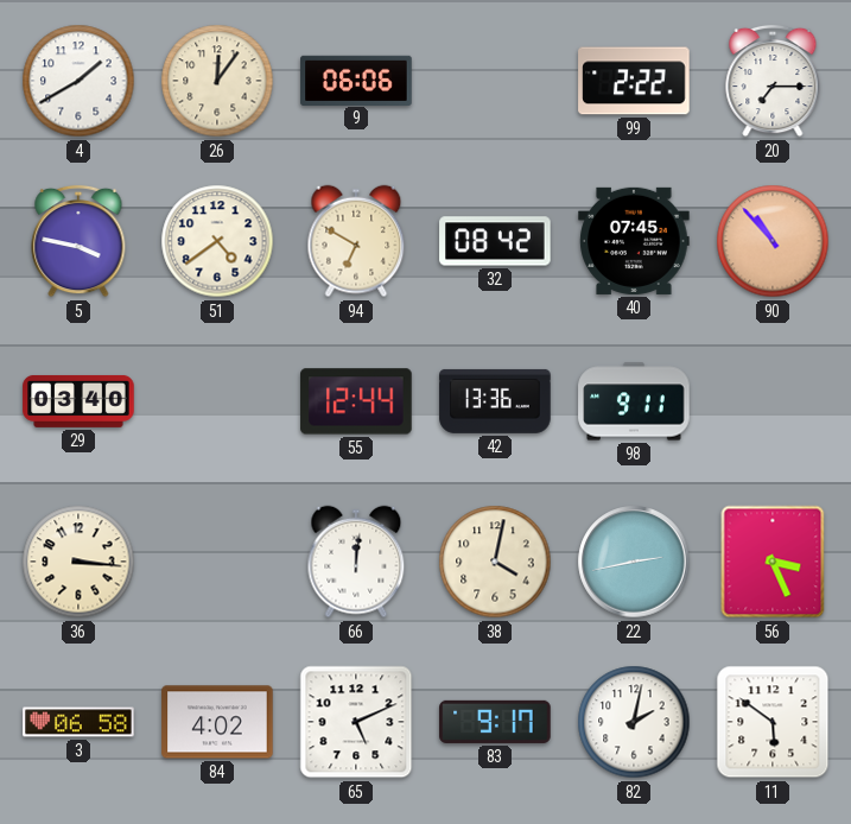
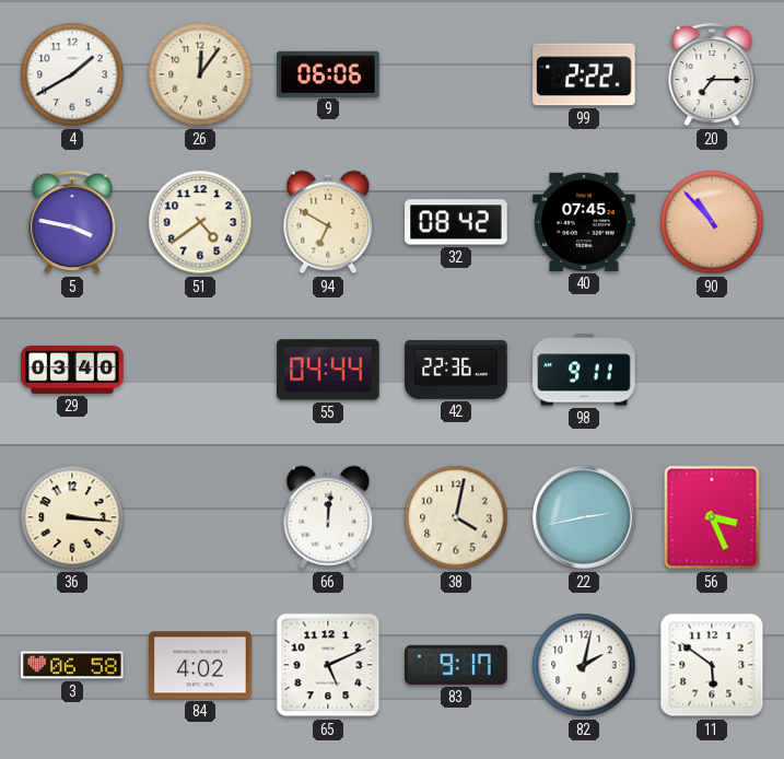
55: 12:44 -> 04:44
42: 13:36 -> 22:36
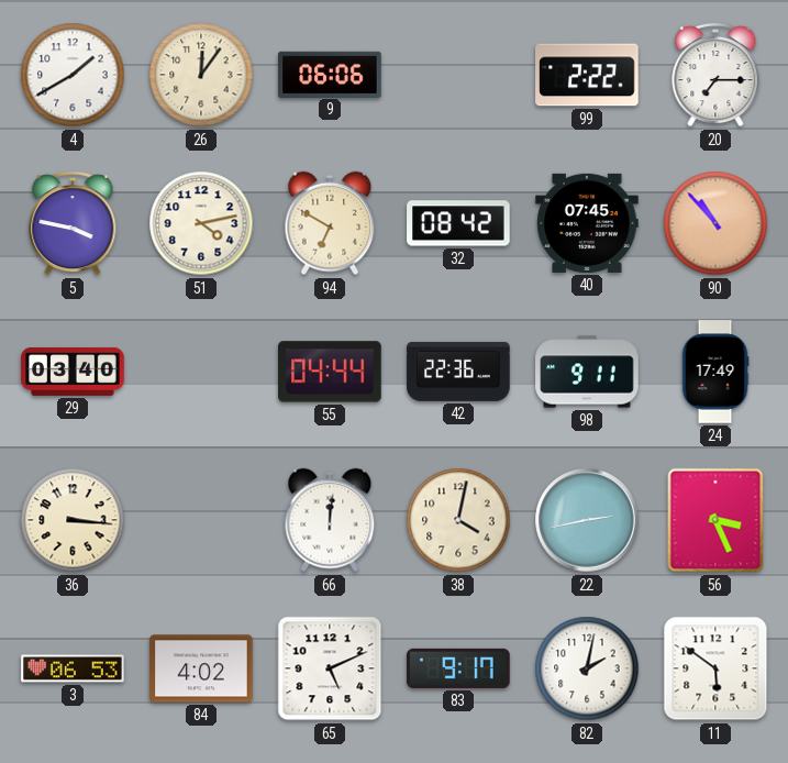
51: 4:39 -> 4:13
24: none -> 17:49
3: 06:58 -> 06:53
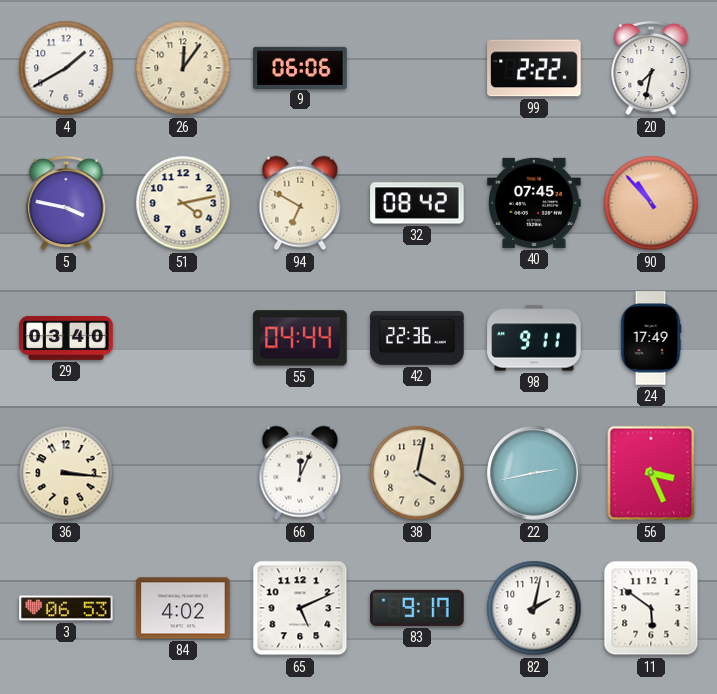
20: 7:15 -> 7:32
66: 12:01 -> 12:04
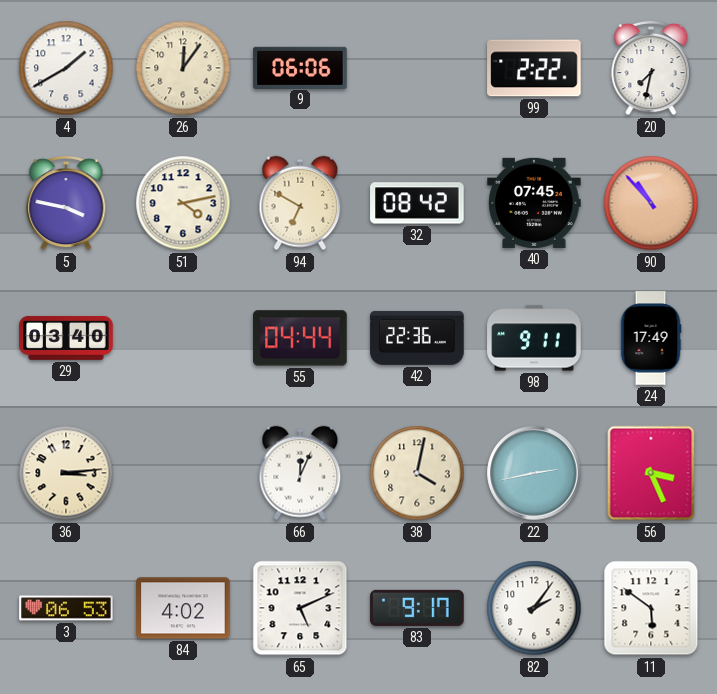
36: 3:16 -> 3:14
82: 2:02 -> 2:06
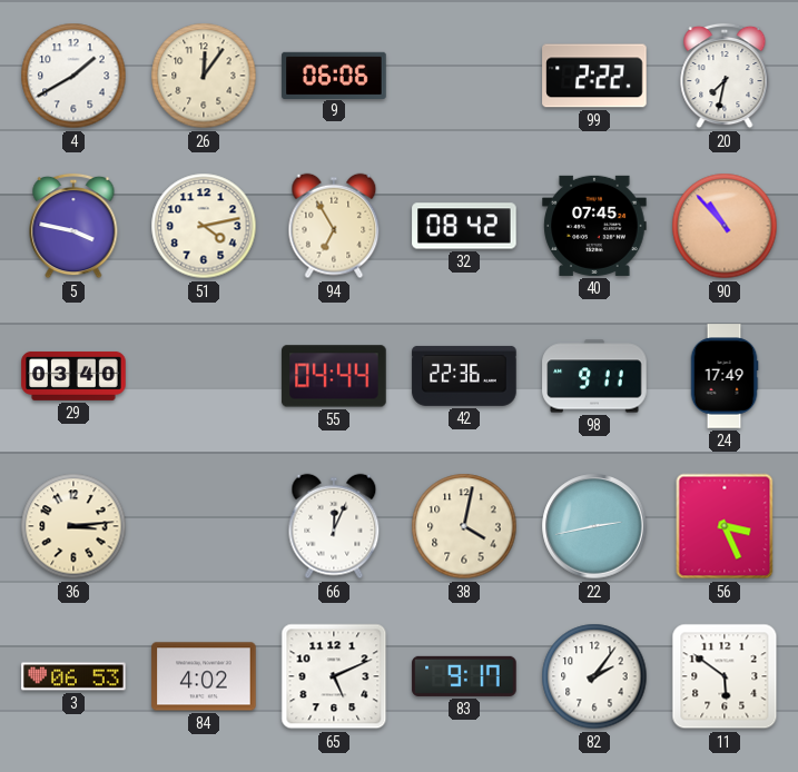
94: 6:50 -> 6:55
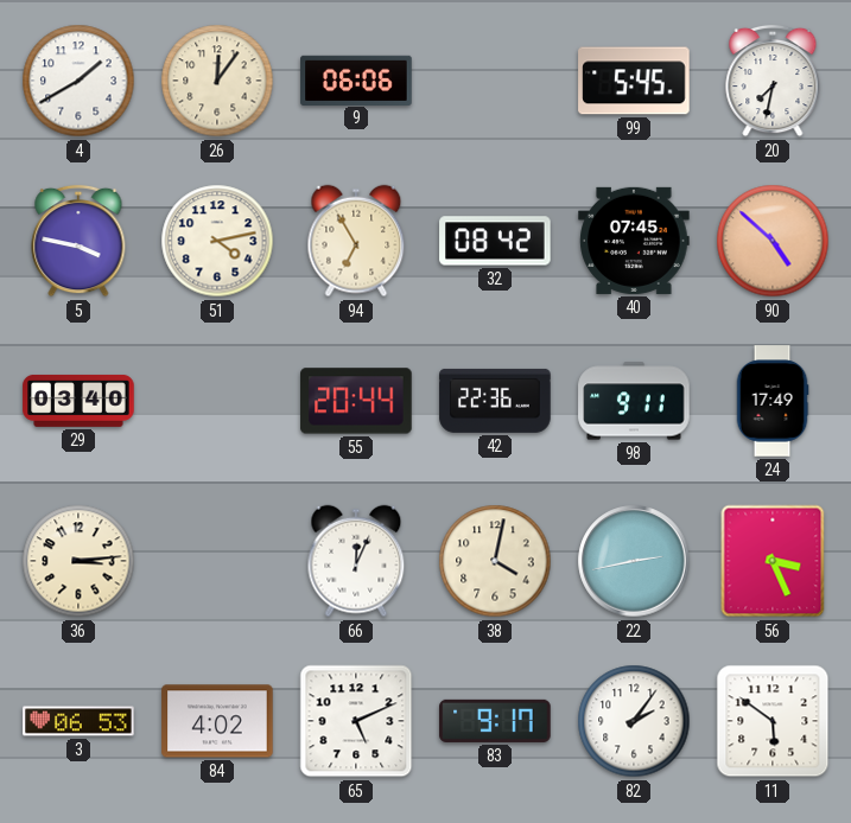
99: 2:22 -> 5:45
90: 10:53 -> 4:52
55: 04:44 -> 20:44
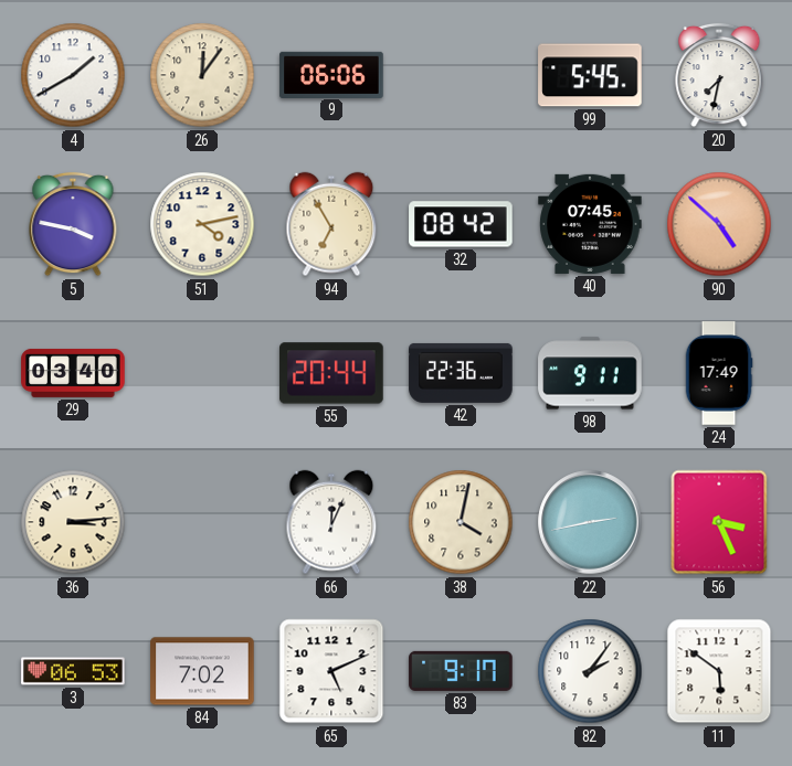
84: 4:02 -> 7:02
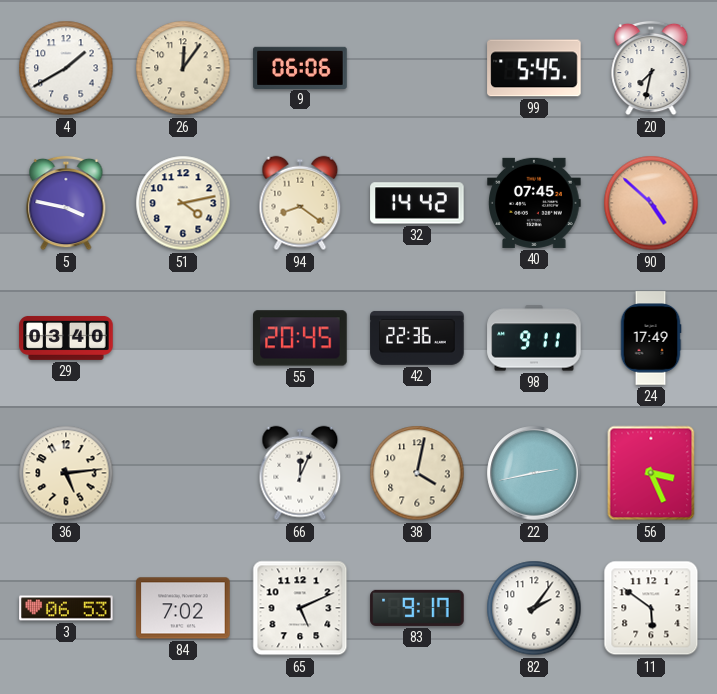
94: 6:55 -> 8:21
32: 08:42 -> 14:42
55: 20:44 -> 20:45
36: 3:14 -> 5:14
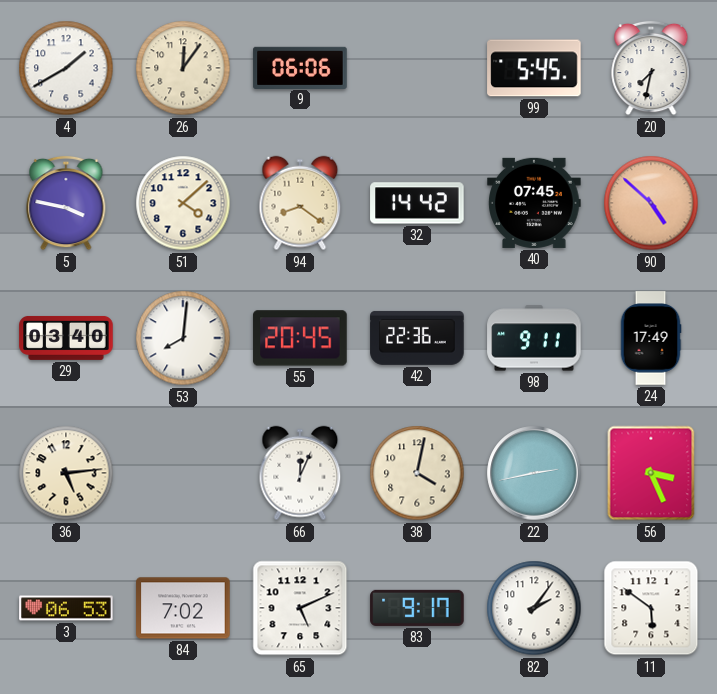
51: 4:13 -> 4:08
53: none -> 8:01
